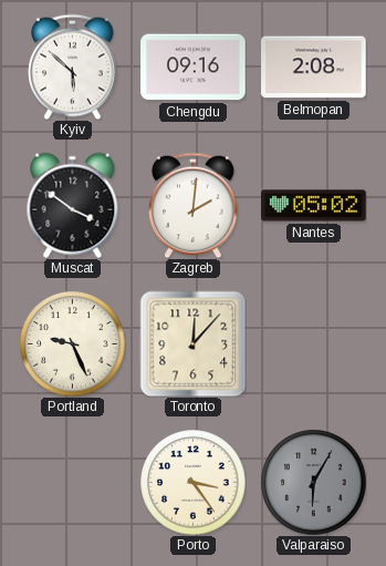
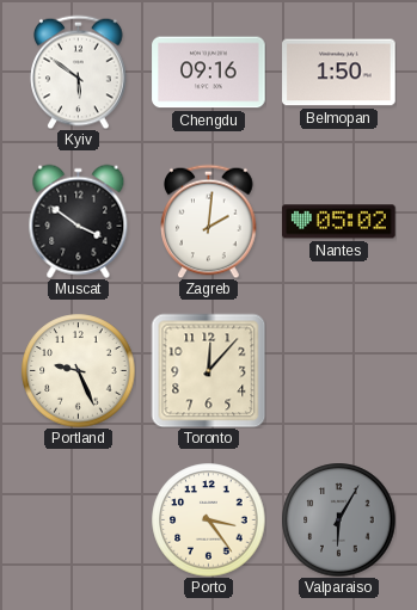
Kyiv: 5:52 -> 5:51
Belmopan: 2:08 -> 1:50
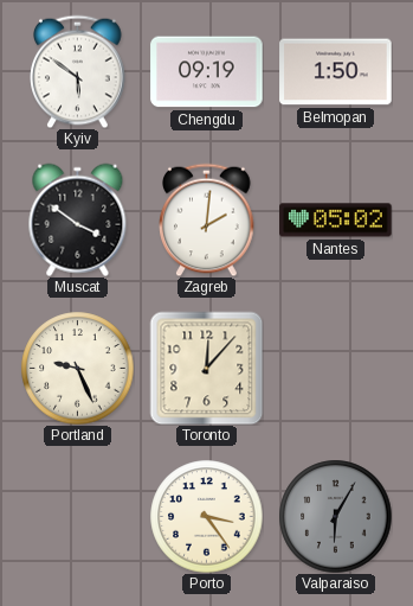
Chengdu: 09:16 -> 09:19
